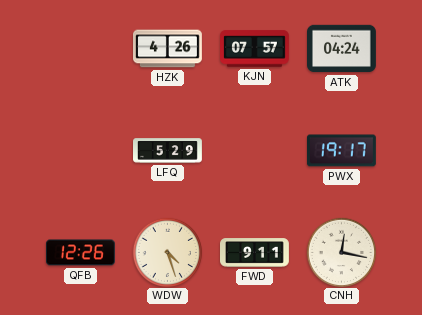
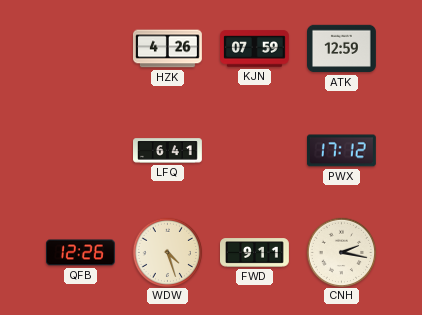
KJN: 07:57 -> 07:59
ATK: 04:24 -> 12:59
LFQ: 5:29 -> 6:41
PWX: 19:17 -> 17:12
CNH: 12:17 -> 2:17
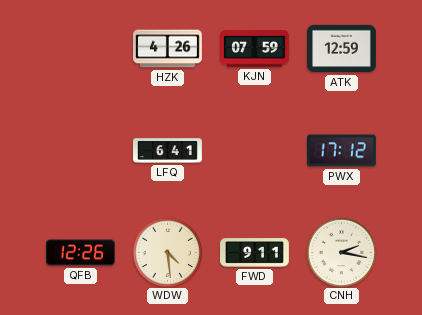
WDW: 4:27 -> 4:29
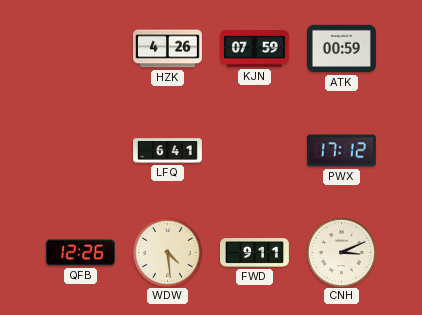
ATK: 12:59 -> 00:59
CNH: 2:17 -> 3:11
